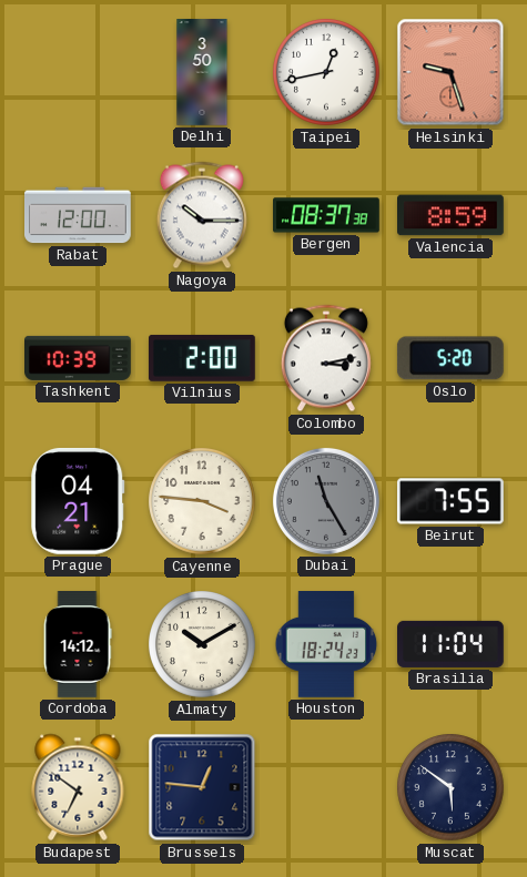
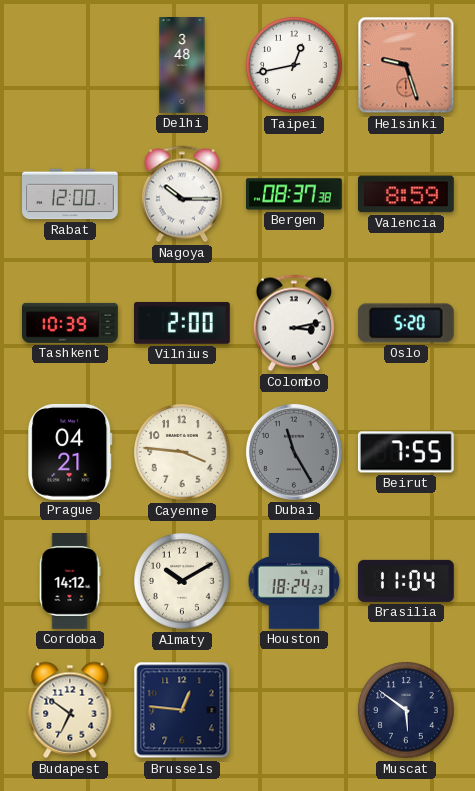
Delhi: 3:50 -> 3:48
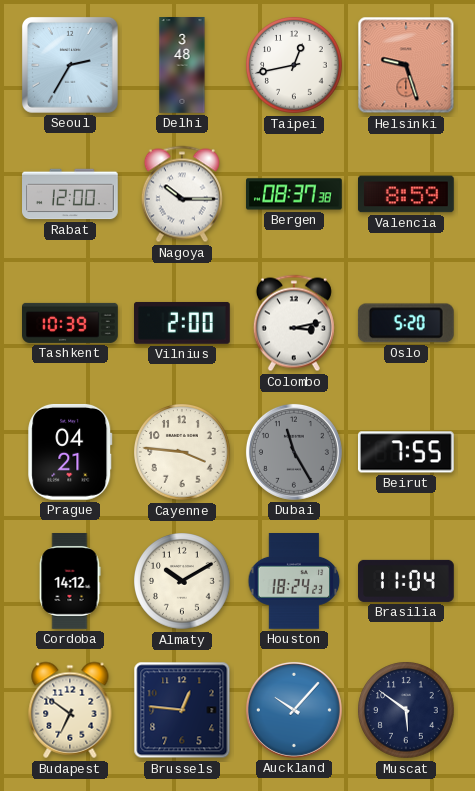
Seoul: none -> 2:35
Auckland: none -> 10:07
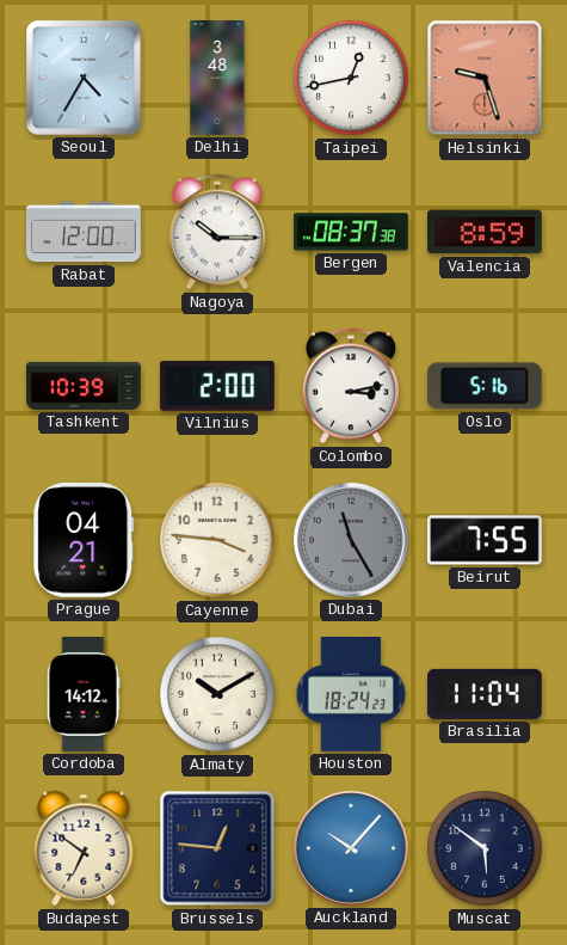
Seoul: 2:35 -> 4:35
Oslo: 5:20 -> 5:16
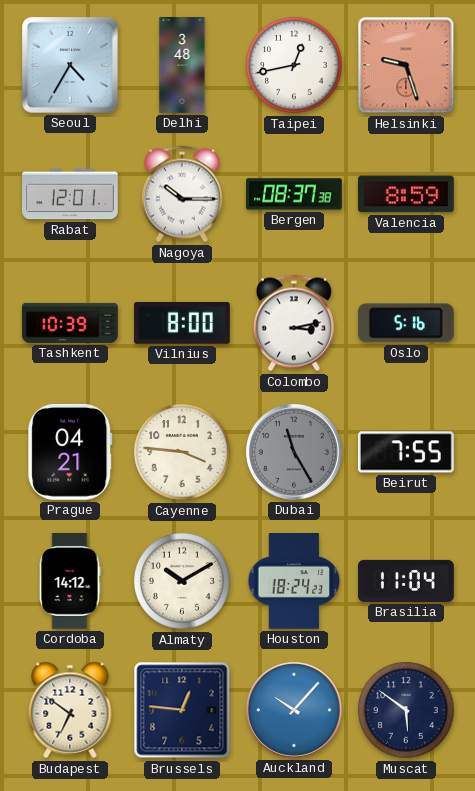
Rabat: 12:00 -> 12:01
Vilnius: 2:00 -> 8:00
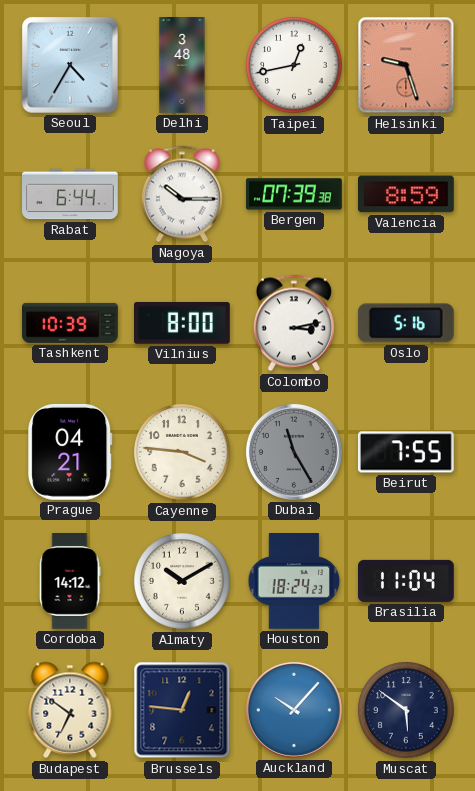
Rabat: 12:01 -> 6:44
Bergen: 08:37 -> 07:39
